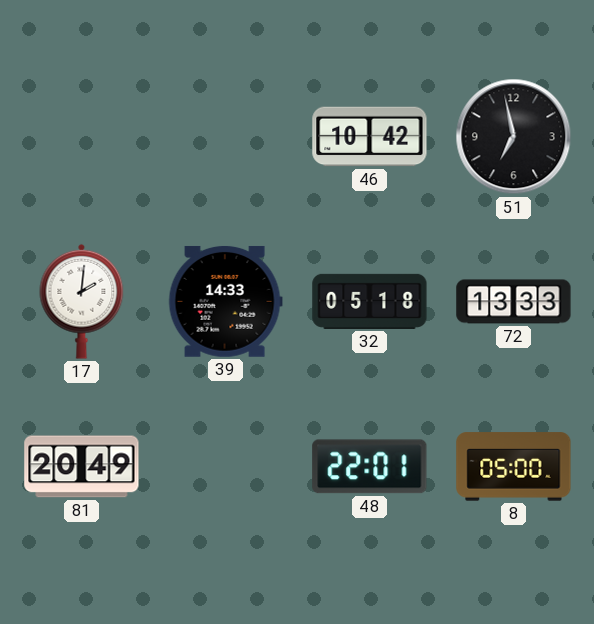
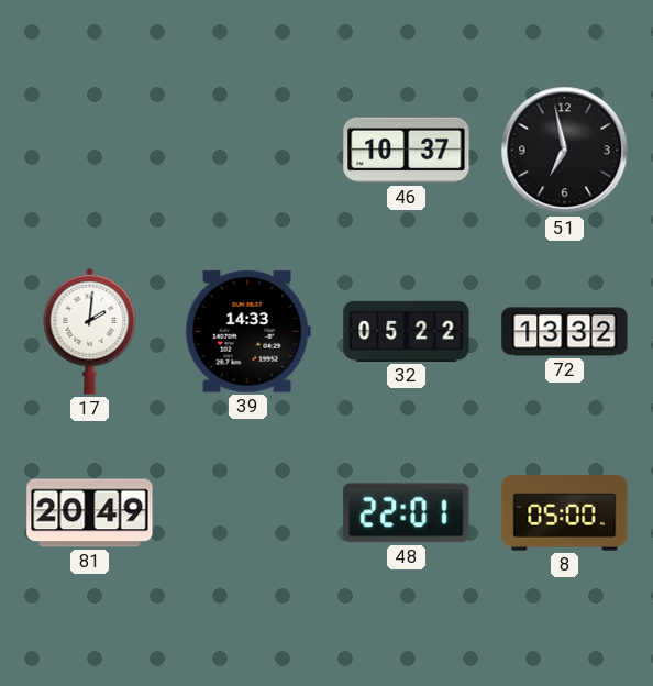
46: 10:42 -> 10:37
32: 05:18 -> 05:22
72: 13:33 -> 13:32
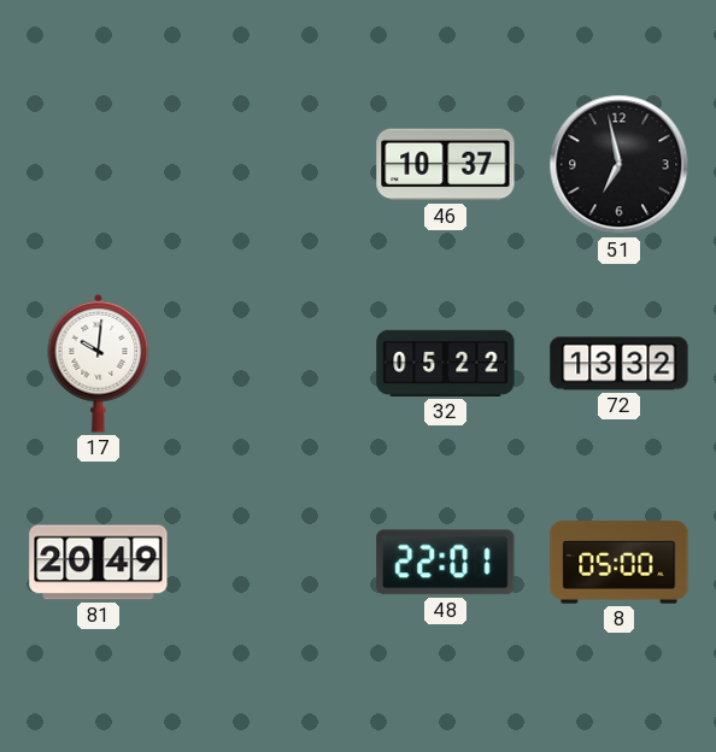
17: 2:01 -> 10:01
39: 14:33 -> none
